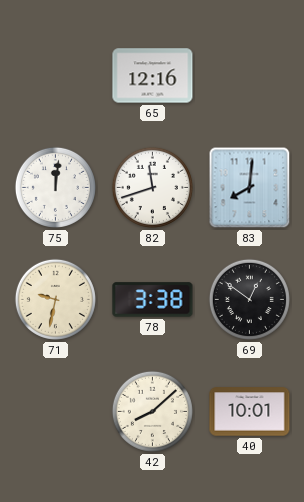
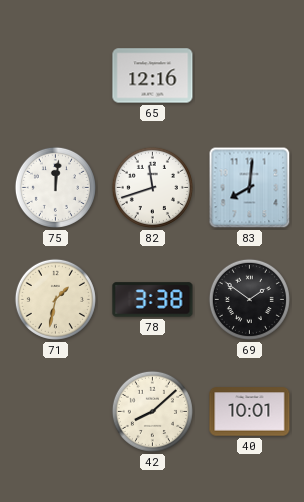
71: 9:32 -> 1:32
69: 12:51 -> 1:51
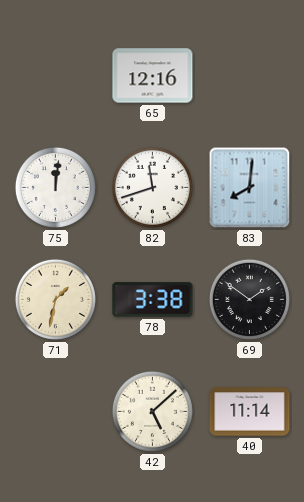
42: 8:08 -> 5:08
40: 10:01 -> 11:14
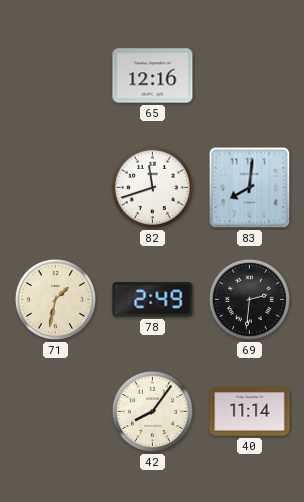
75: 12:01 -> none
78: 3:38 -> 2:49
69: 1:51 -> 2:31
42: 5:08 -> 8:06
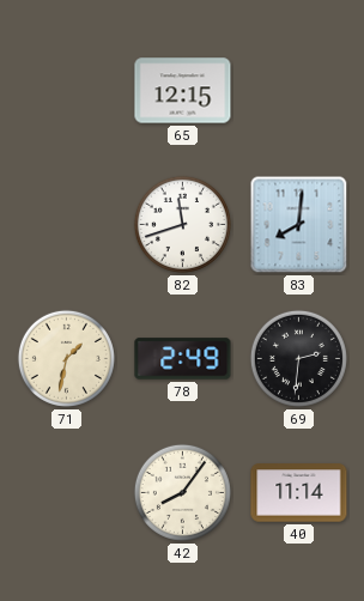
65: 12:16 -> 12:15
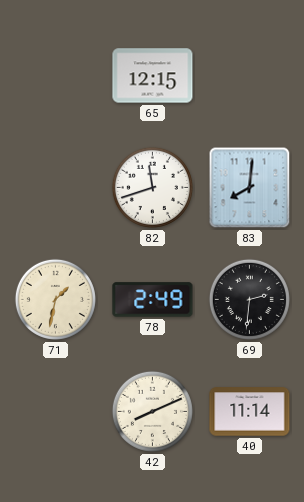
42: 8:06 -> 8:11
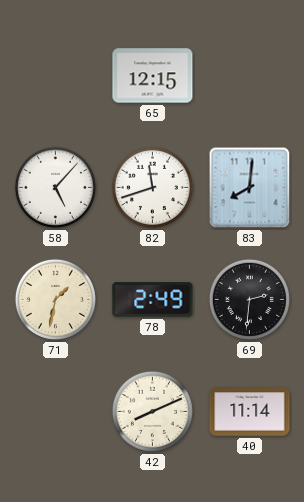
58: none -> 5:07
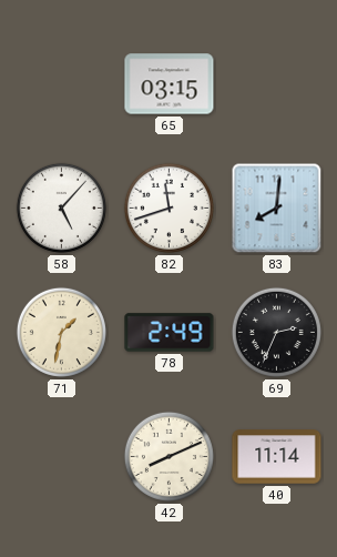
65: 12:15 -> 03:15
69: 2:31 -> 2:34
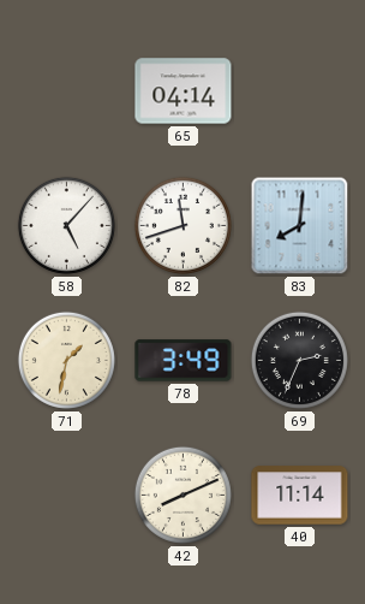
65: 03:15 -> 04:14
78: 2:49 -> 3:49
